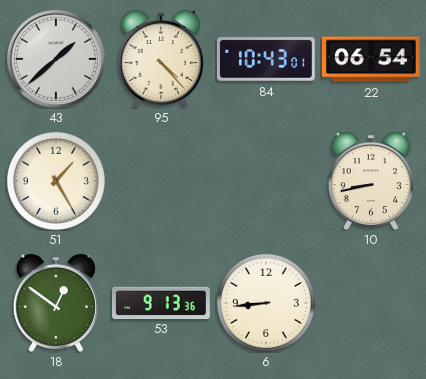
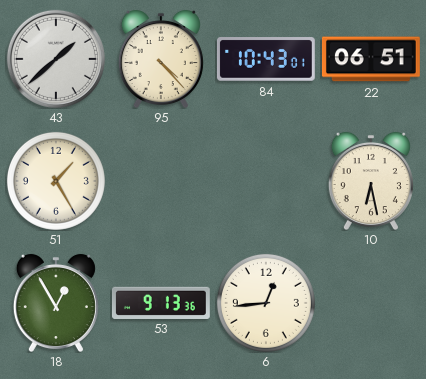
22: 06:54 -> 06:51
10: 8:43 -> 6:28
18: 12:51 -> 12:55
6: 8:44 -> 12:44
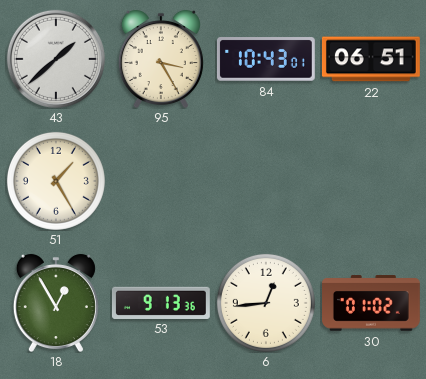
95: 4:23 -> 3:25
10: 6:28 -> none
30: none -> 01:02
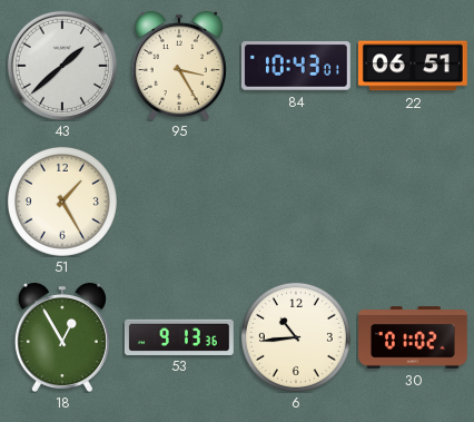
6: 12:44 -> 10:44
